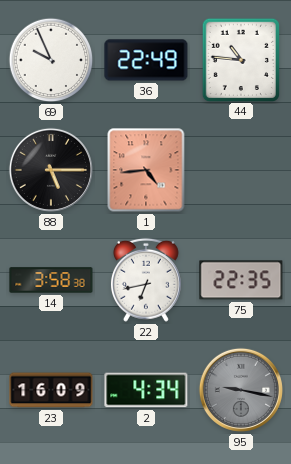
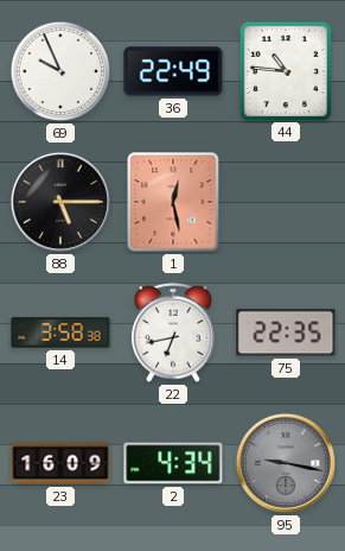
1: 4:44 -> 12:28
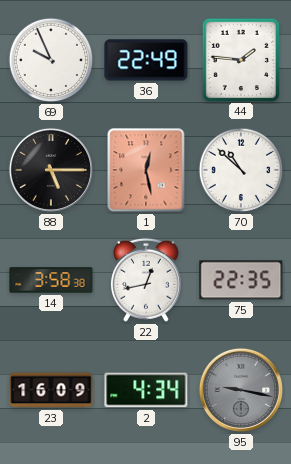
44: 10:46 -> 1:46
70: none -> 10:52
22: 6:43 -> 12:43
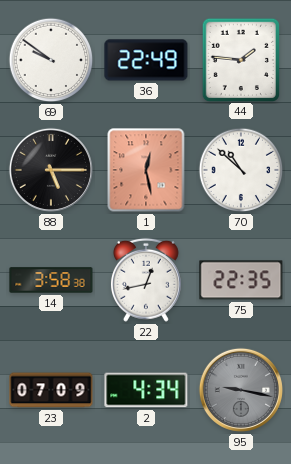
69: 9:56 -> 9:51
23: 16:09 -> 07:09
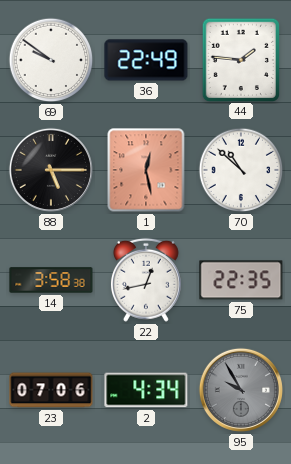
23: 07:09 -> 07:06
95: 9:17 -> 9:55
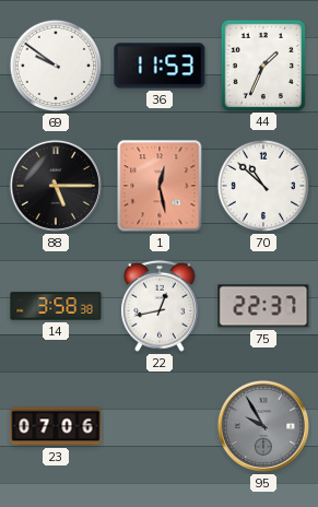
36: 22:49 -> 11:53
44: 1:46 -> 1:34
75: 22:35 -> 22:37
2: 4:34 -> none
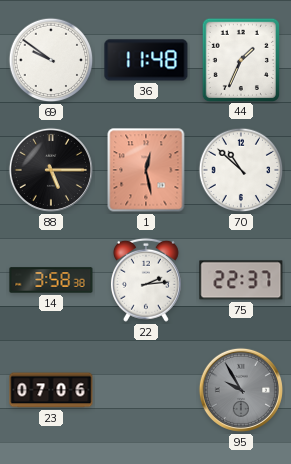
36: 11:53 -> 11:48
22: 12:43 -> 2:14
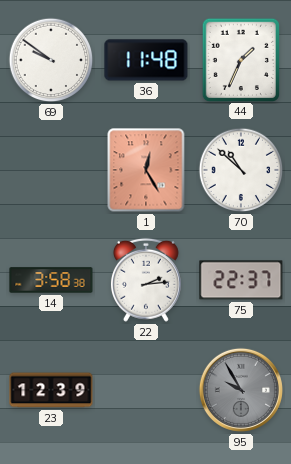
88: 5:15 -> none
1: 12:28 -> 12:25
23: 07:06 -> 12:39
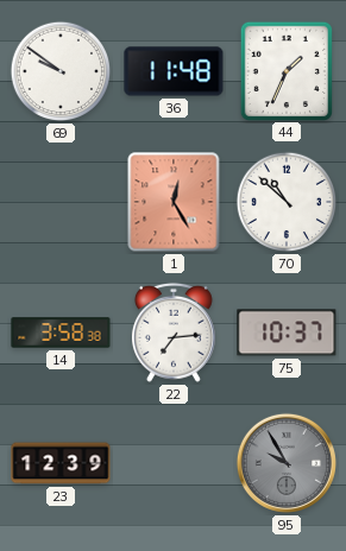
22: 2:14 -> 7:14
75: 22:37 -> 10:37
